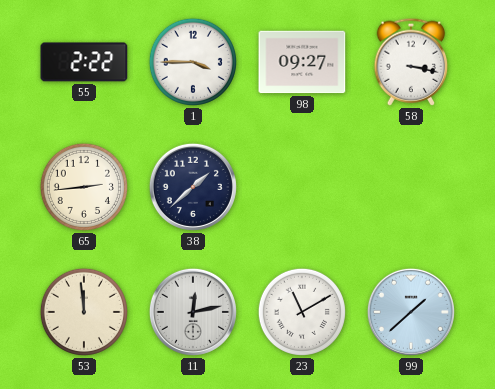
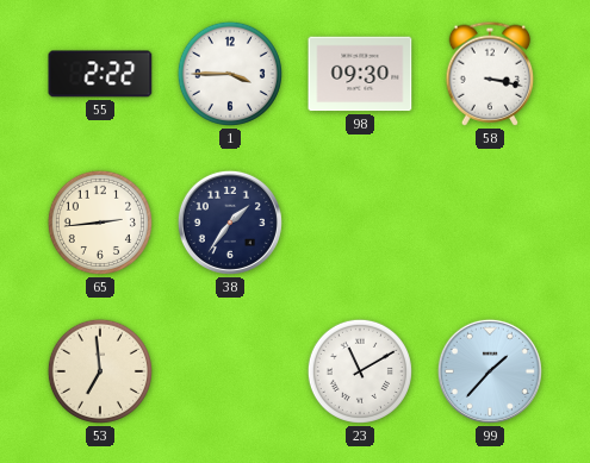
98: 09:27 -> 09:30
38: 1:38 -> 1:36
53: 11:59 -> 6:59
11: 12:13 -> none
99: 1:38 -> 1:37
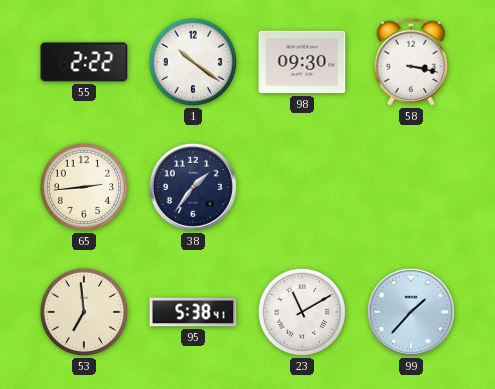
1: 3:45 -> 10:21
95: none -> 5:38
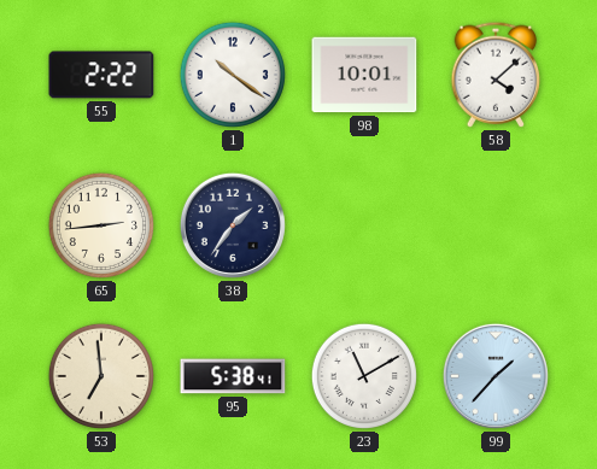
98: 09:30 -> 10:01
58: 3:17 -> 4:08
